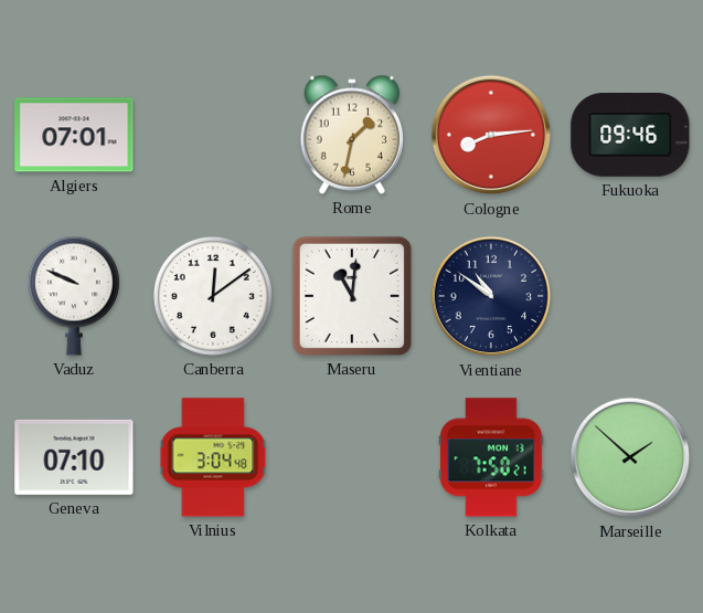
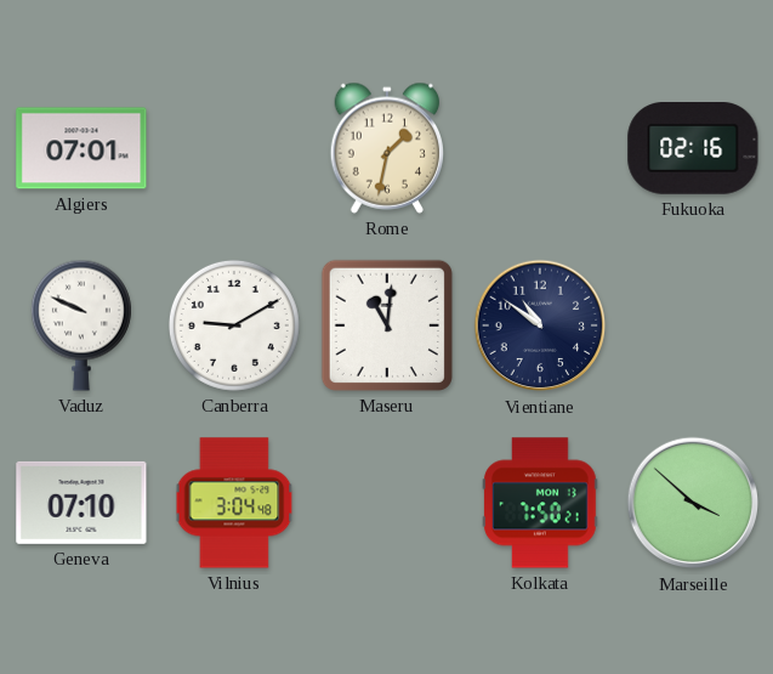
Cologne: 8:14 -> none
Fukuoka: 09:46 -> 02:16
Canberra: 12:09 -> 9:10
Marseille: 1:52 -> 3:52
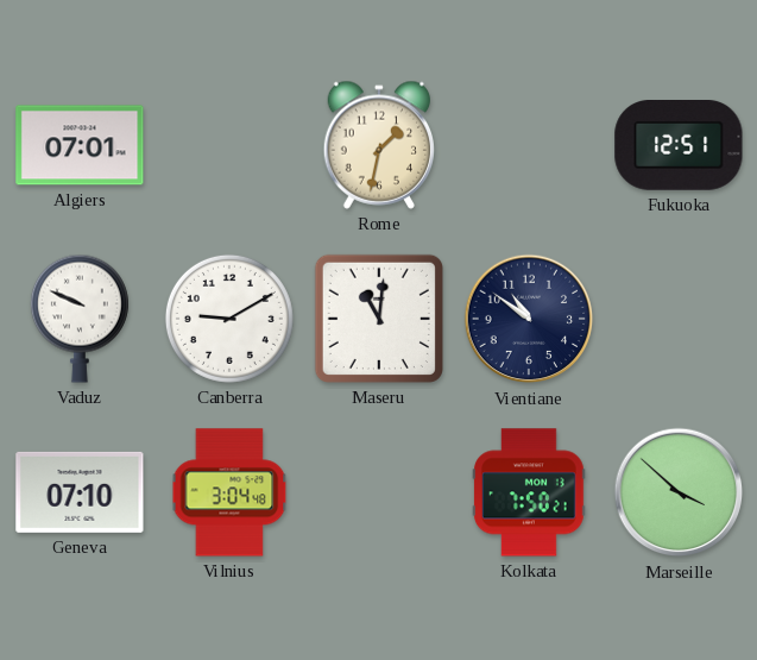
Fukuoka: 02:16 -> 12:51
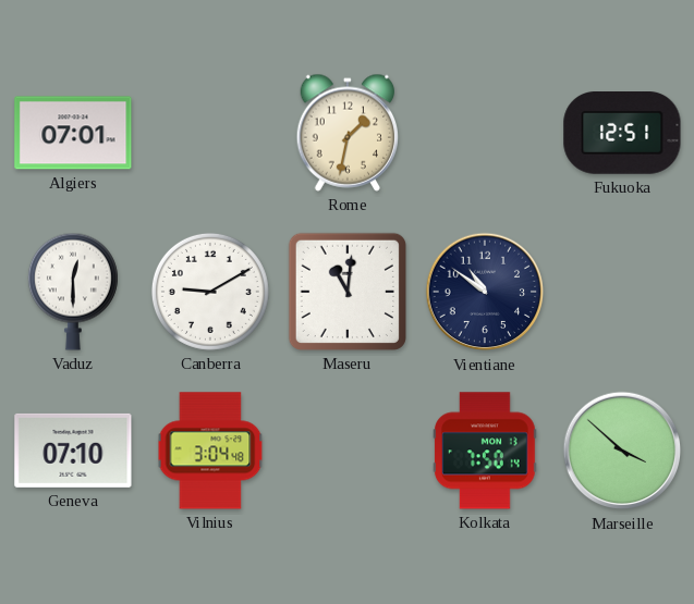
Vaduz: 9:49 -> 12:30
Kolkata: 7:50:21 -> 7:50:14
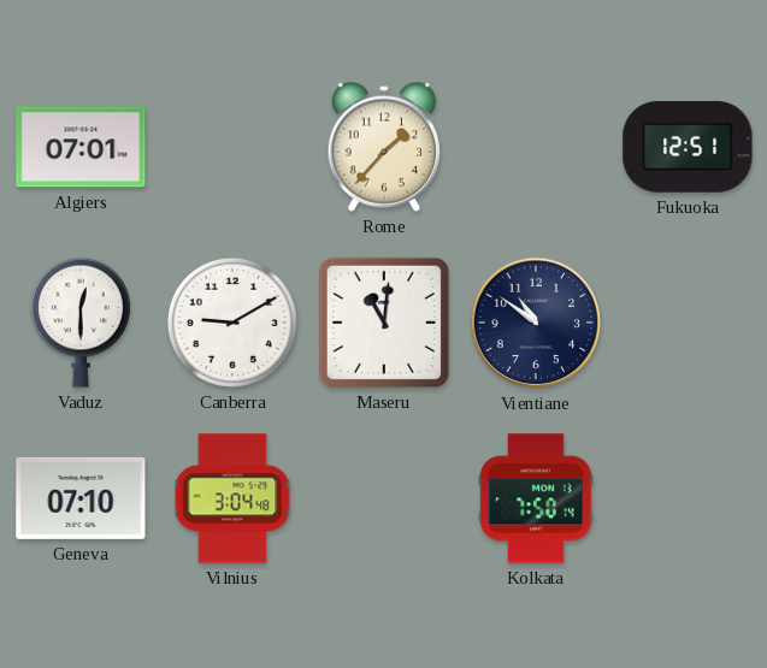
Rome: 1:32 -> 1:37
Marseille: 3:52 -> none
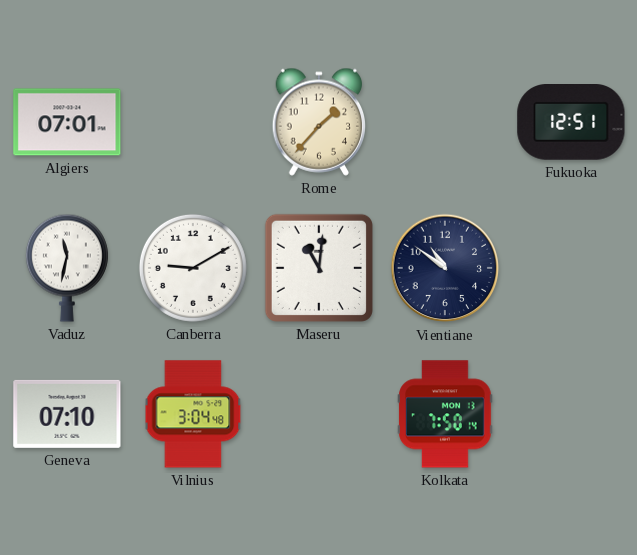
Vaduz: 12:30 -> 11:32
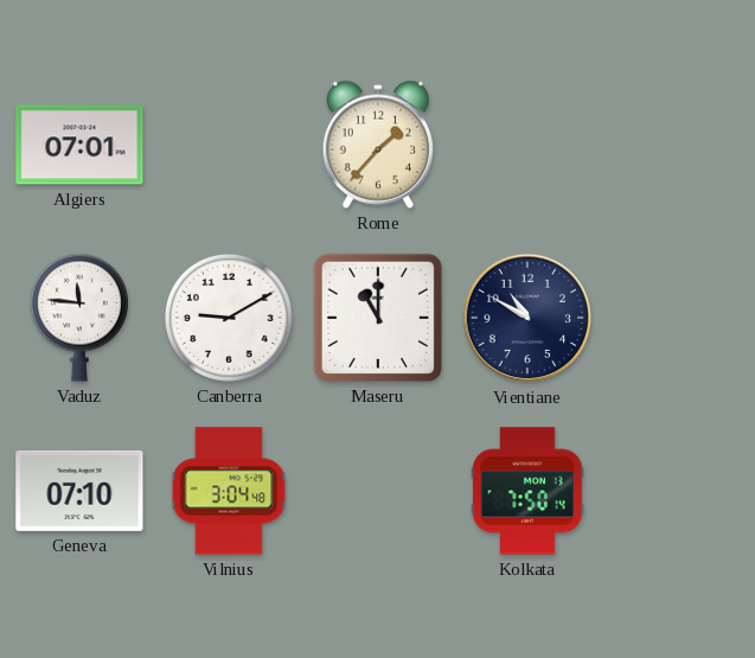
Fukuoka: 12:51 -> none
Vaduz: 11:32 -> 11:46
Maseru: 11:01 -> 11:00
Vientiane: 10:51 -> 10:50
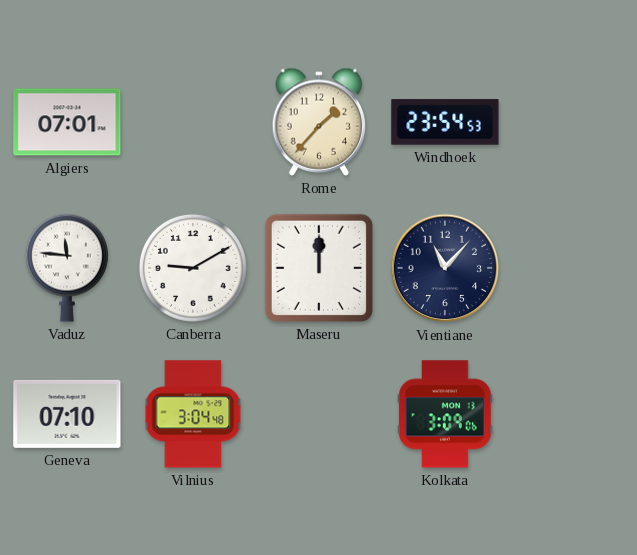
Windhoek: none -> 23:54
Maseru: 11:00 -> 12:00
Vientiane: 10:50 -> 11:07
Kolkata: 7:50 -> 3:09
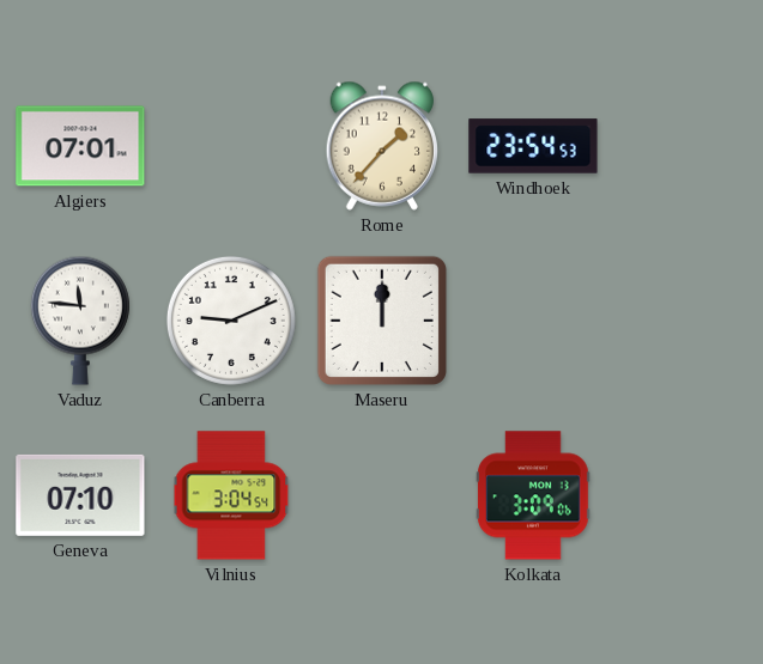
Canberra: 9:10 -> 9:11
Vientiane: 11:07 -> none
Vilnius: 3:04:48 -> 3:04:54
